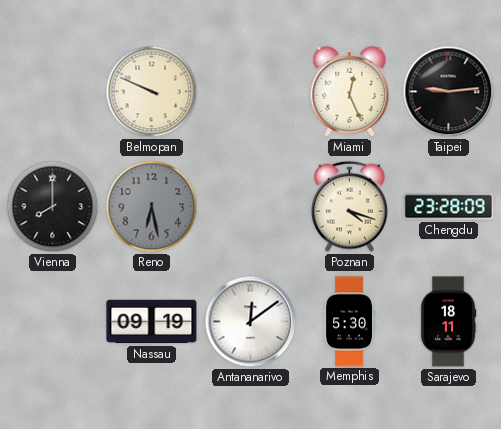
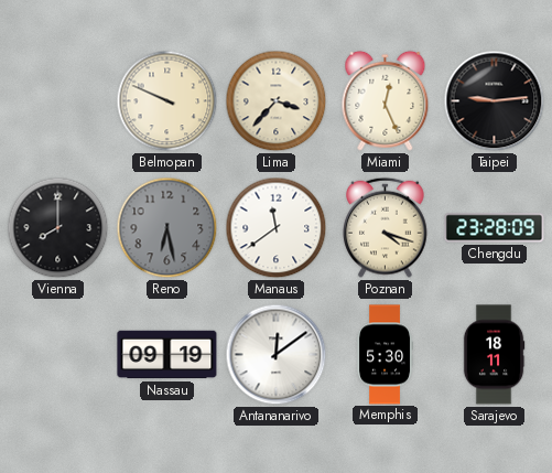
Lima: none -> 3:37
Manaus: none -> 11:39
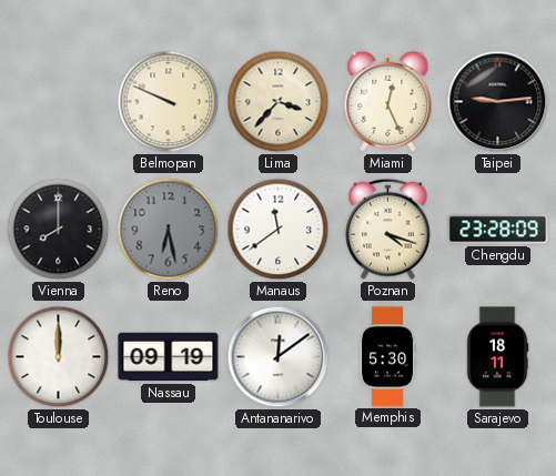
Toulouse: none -> 12:00
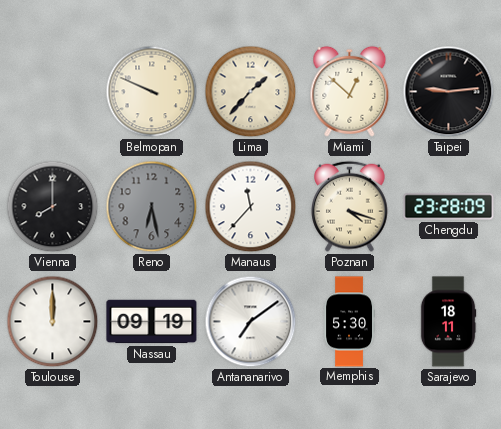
Lima: 3:37 -> 1:37
Miami: 12:26 -> 12:52
Manaus: 11:39 -> 11:37
Antananarivo: 12:09 -> 7:09
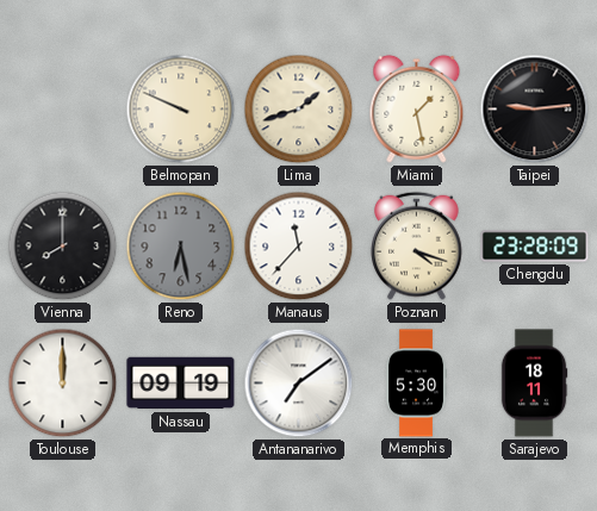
Lima: 1:37 -> 1:42
Miami: 12:52 -> 1:28
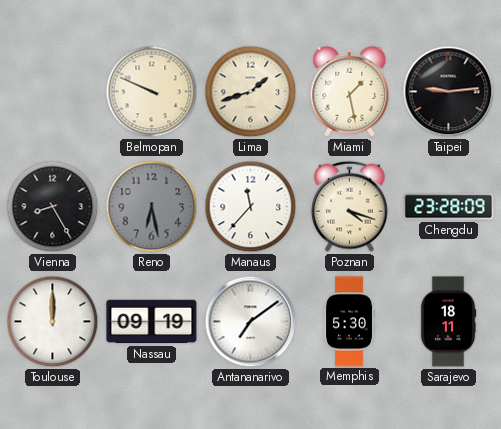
Vienna: 8:00 -> 8:25
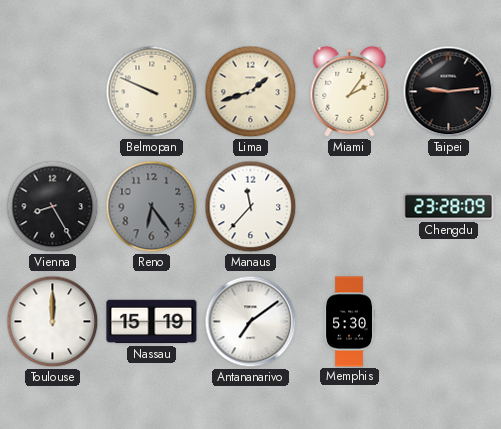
Miami: 1:28 -> 2:06
Reno: 6:28 -> 6:24
Poznan: 4:18 -> none
Nassau: 09:19 -> 15:19
Sarajevo: 18:11 -> none
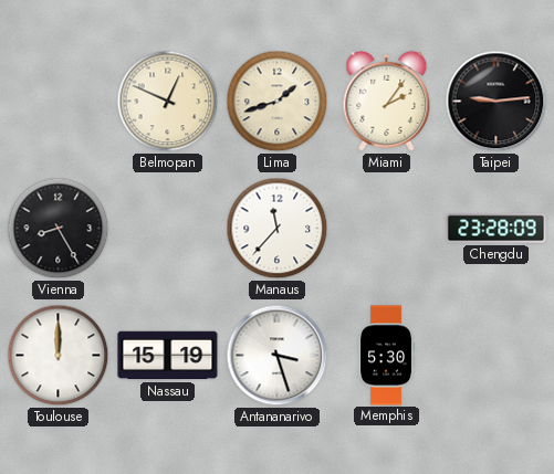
Belmopan: 9:49 -> 12:49
Reno: 6:24 -> none
Antananarivo: 7:09 -> 3:27
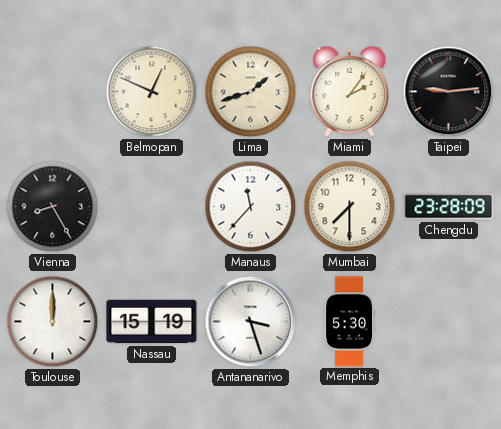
Mumbai: none -> 7:30
